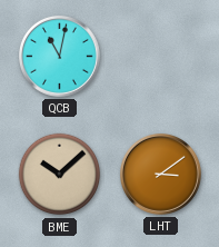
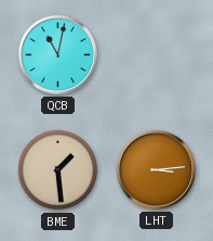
BME: 10:08 -> 1:29
LHT: 3:09 -> 3:14
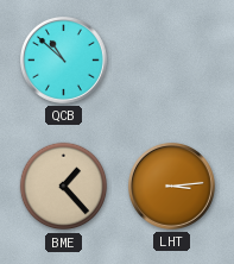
QCB: 11:02 -> 10:52
BME: 1:29 -> 1:23
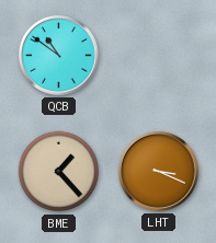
QCB: 10:52 -> 10:51
LHT: 3:14 -> 3:19
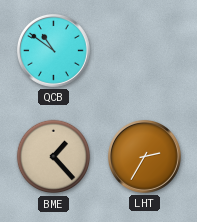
LHT: 3:19 -> 2:35
